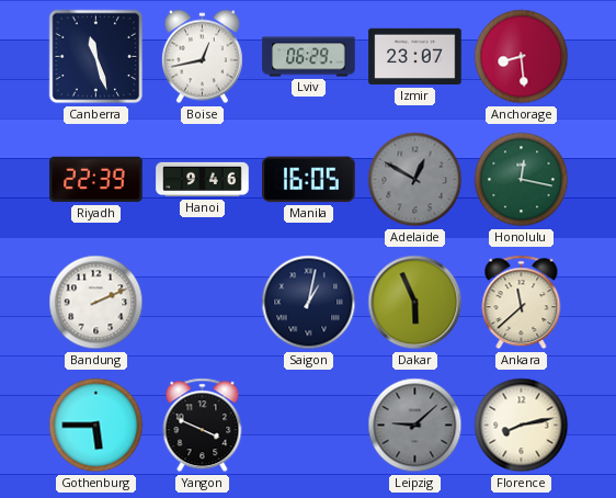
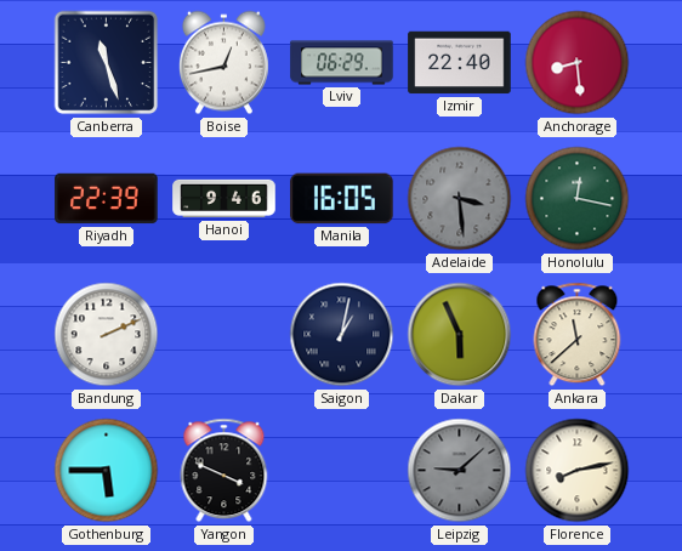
Izmir: 23:07 -> 22:40
Adelaide: 12:50 -> 3:29
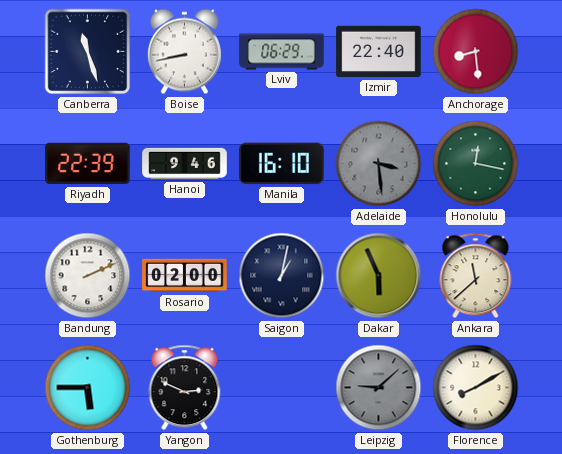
Boise: 12:43 -> 8:43
Manila: 16:05 -> 16:10
Rosario: none -> 02:00
Yangon: 3:49 -> 2:49
Florence: 8:13 -> 8:10
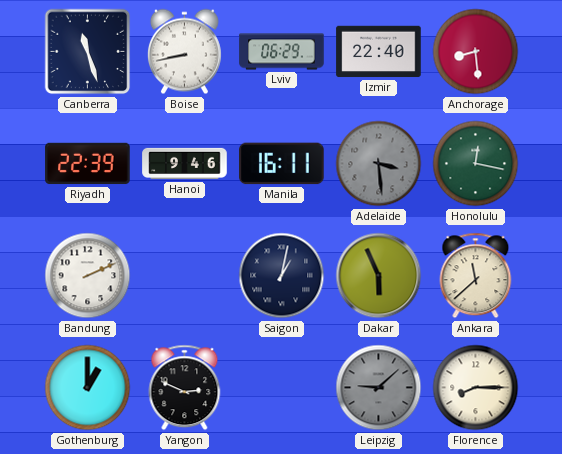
Manila: 16:10 -> 16:11
Rosario: 02:00 -> none
Gothenburg: 5:45 -> 1:00
Florence: 8:10 -> 8:15
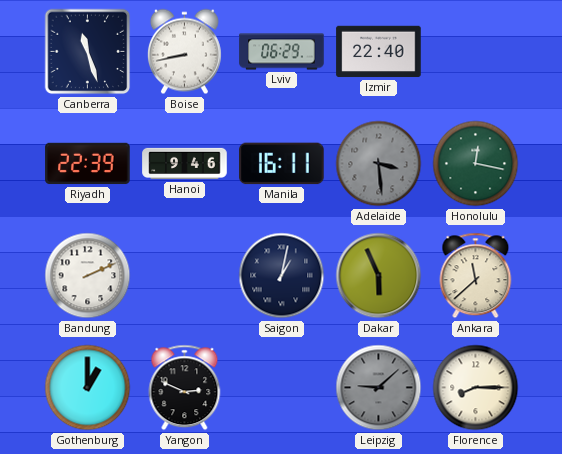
Anchorage: 8:29 -> none
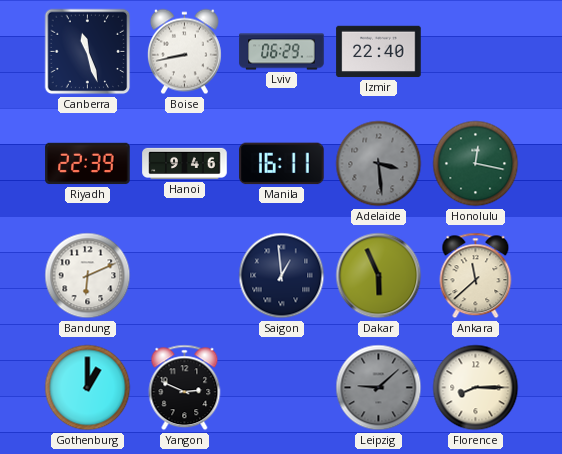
Bandung: 2:11 -> 6:11
Saigon: 1:02 -> 12:59
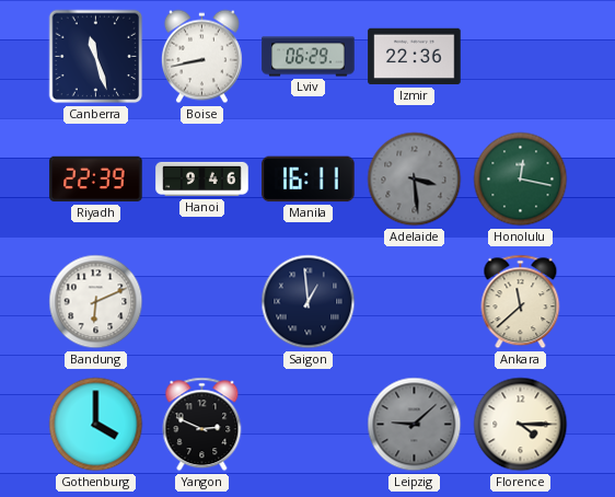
Izmir: 22:40 -> 22:36
Dakar: 5:56 -> none
Gothenburg: 1:00 -> 4:00
Florence: 8:15 -> 4:15
